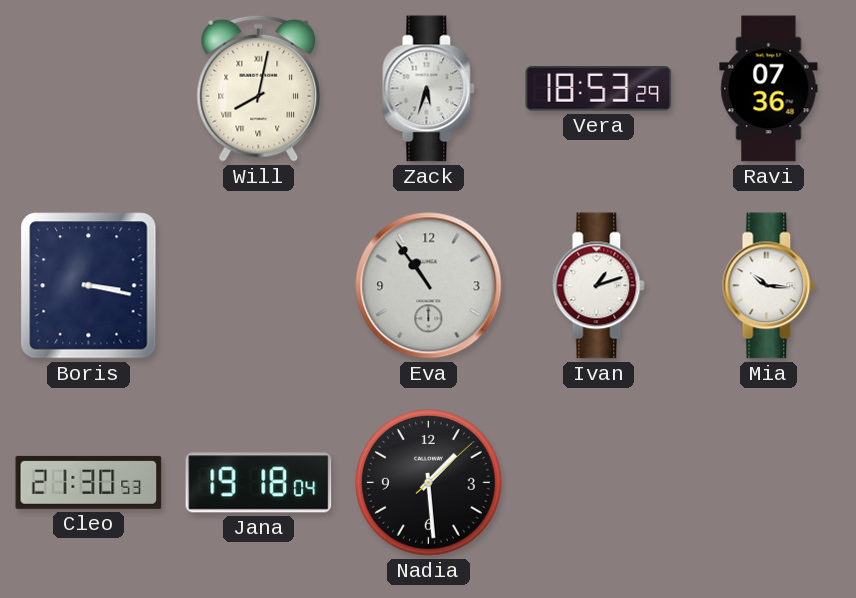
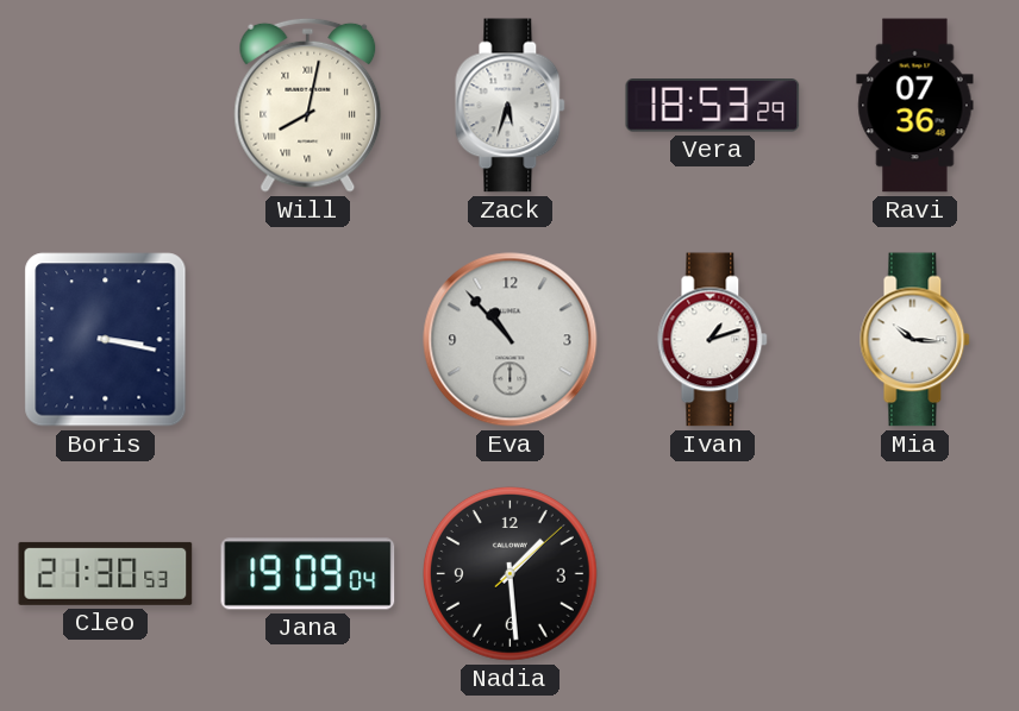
Eva: 10:54 -> 10:53
Jana: 19:18 -> 19:09
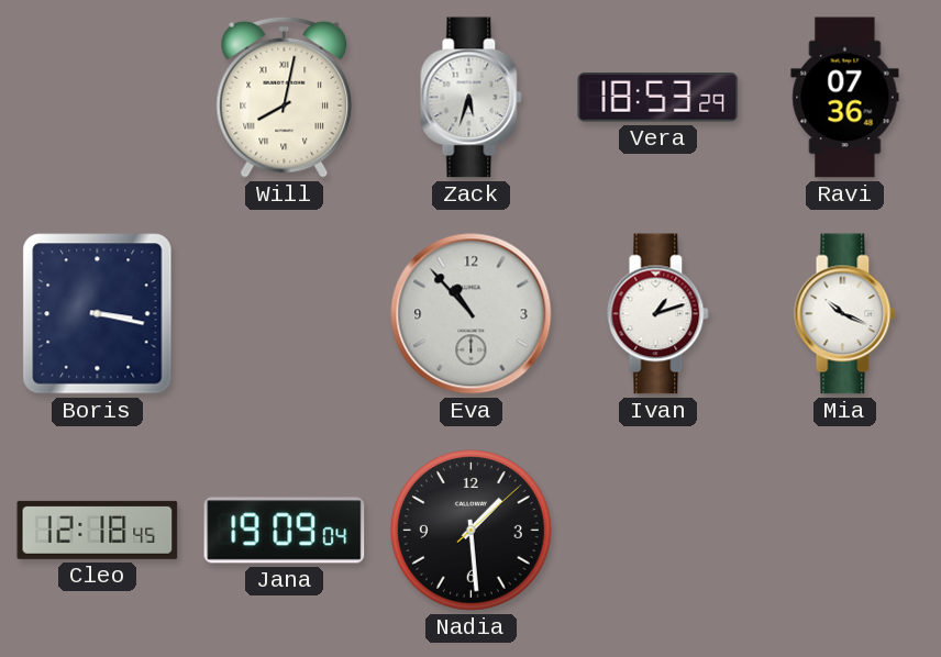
Mia: 10:16 -> 10:19
Cleo: 21:30 -> 12:18
